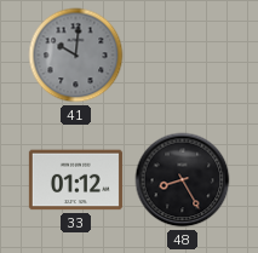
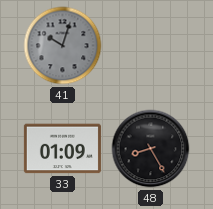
41: 10:01 -> 10:03
33: 01:12 -> 01:09
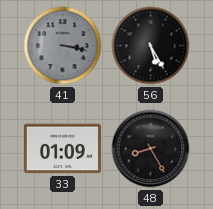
41: 10:03 -> 3:17
56: none -> 5:25
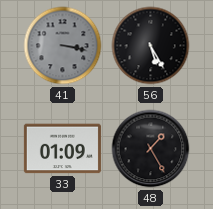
48: 8:25 -> 1:25
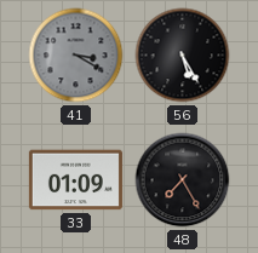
41: 3:17 -> 3:20
48: 1:25 -> 7:25
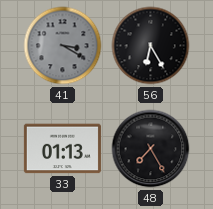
56: 5:25 -> 6:25
33: 01:09 -> 01:13
